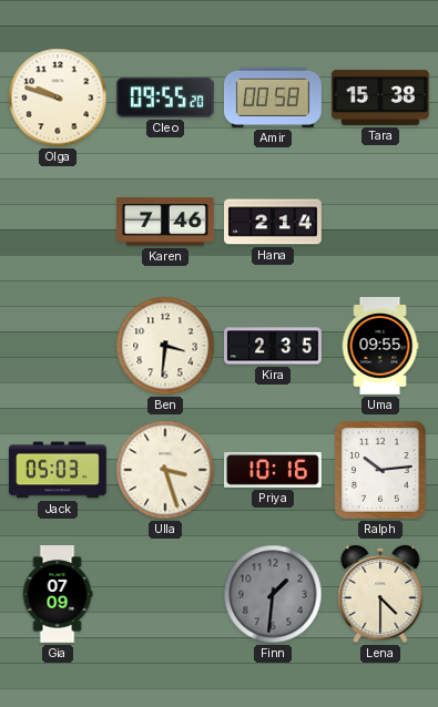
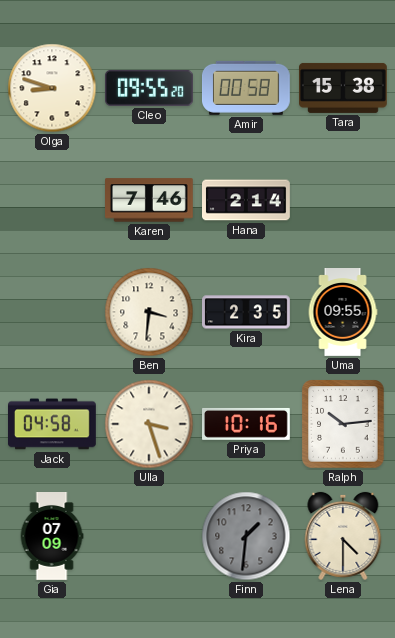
Olga: 9:48 -> 8:48
Jack: 05:03 -> 04:58
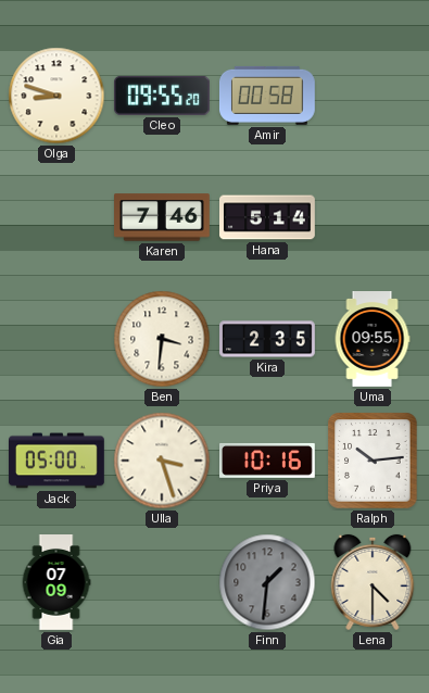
Tara: 15:38 -> none
Hana: 2:14 -> 5:14
Jack: 04:58 -> 05:00
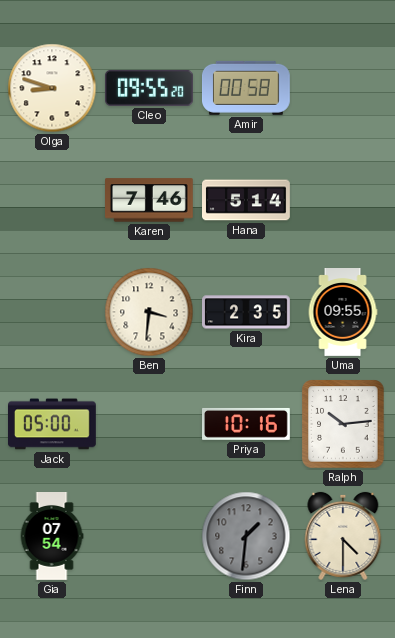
Ulla: 3:27 -> none
Gia: 07:09 -> 07:54
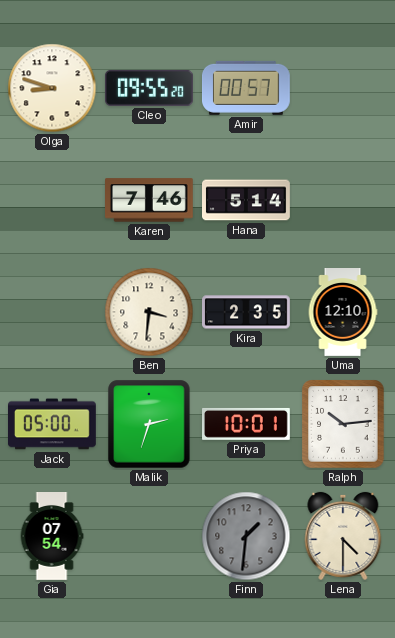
Amir: 00:58 -> 00:57
Uma: 09:55 -> 12:10
Malik: none -> 2:33
Priya: 10:16 -> 10:01
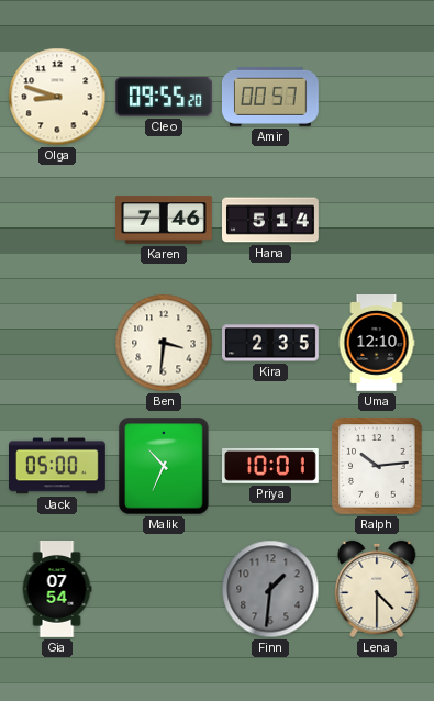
Malik: 2:33 -> 10:34
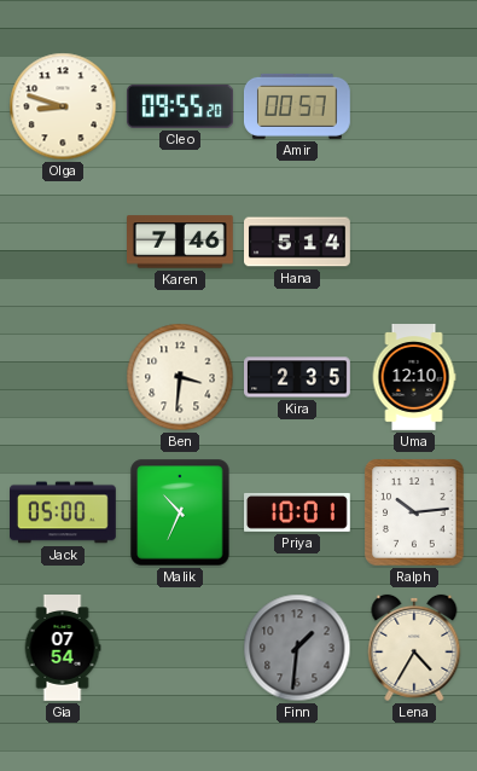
Lena: 4:30 -> 4:35
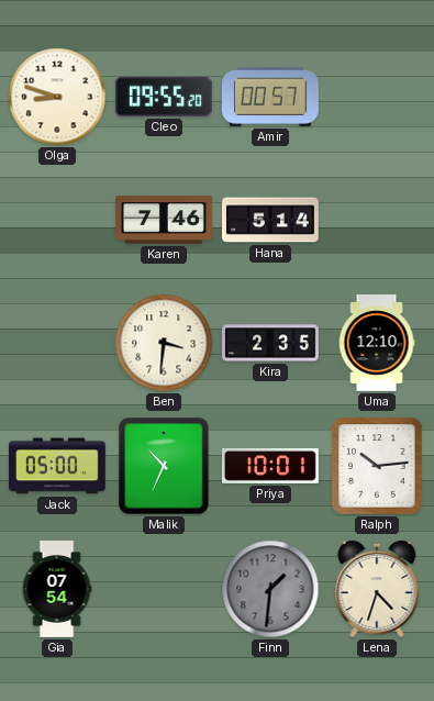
Lena: 4:35 -> 4:33
